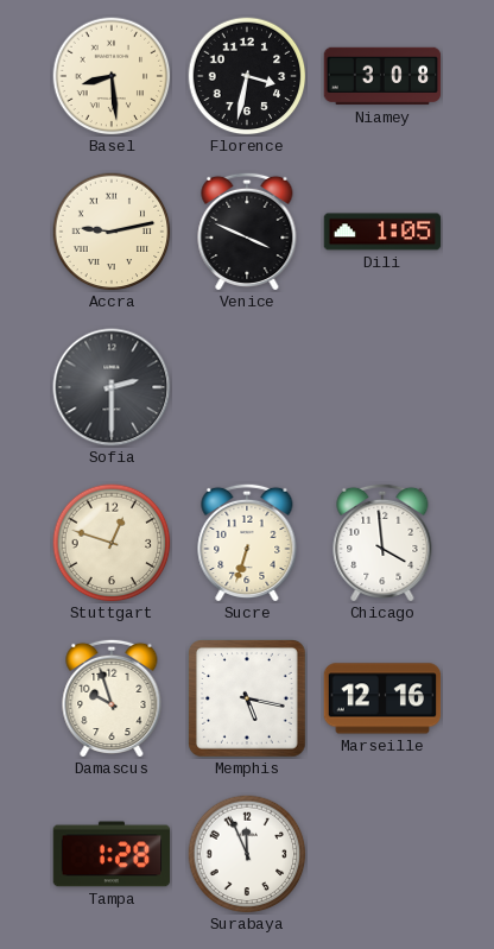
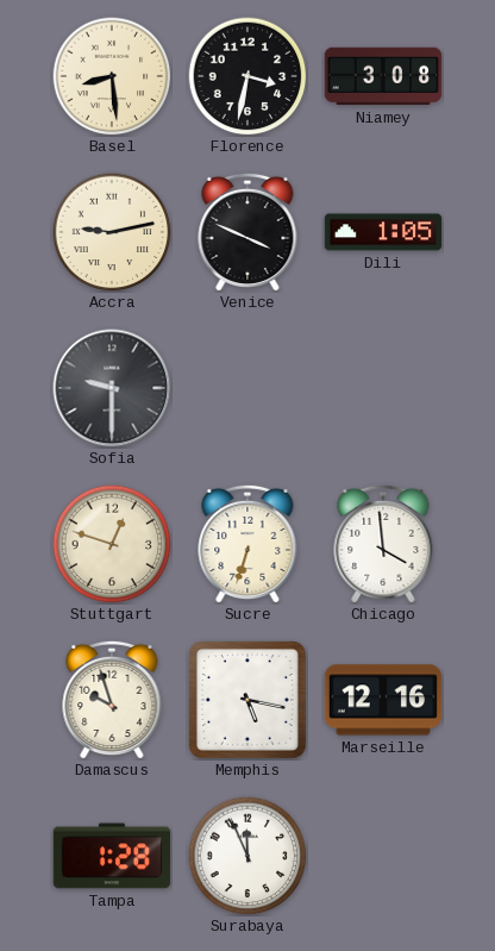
Sofia: 2:30 -> 9:30
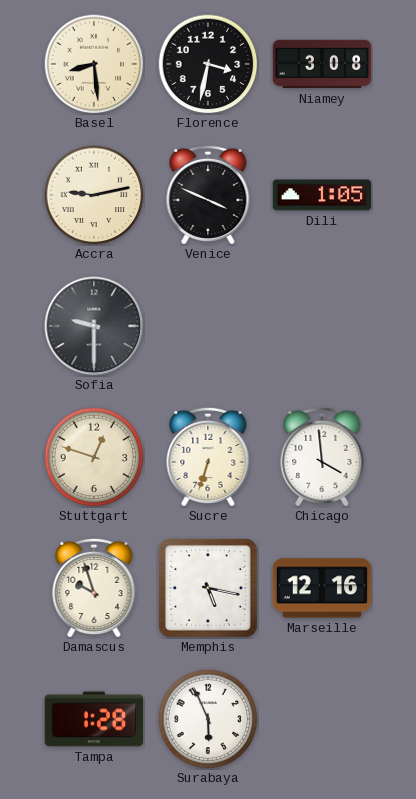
Surabaya: 11:56 -> 5:56
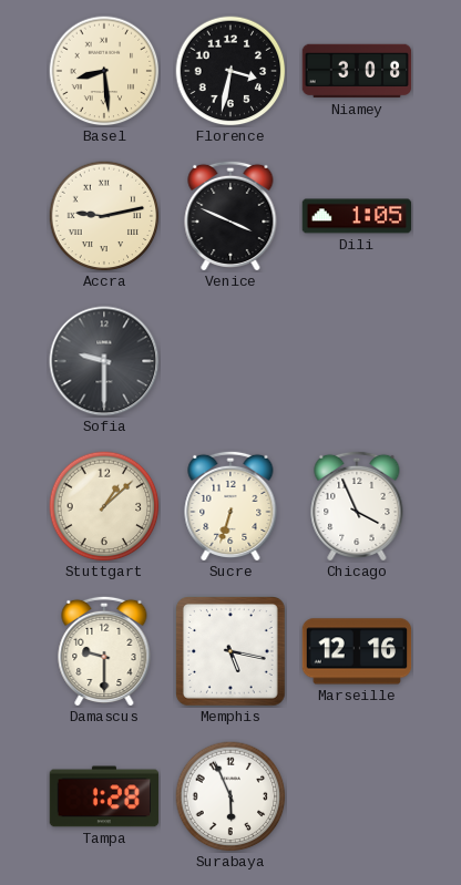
Stuttgart: 12:48 -> 1:08
Chicago: 3:59 -> 3:56
Damascus: 9:57 -> 9:30
